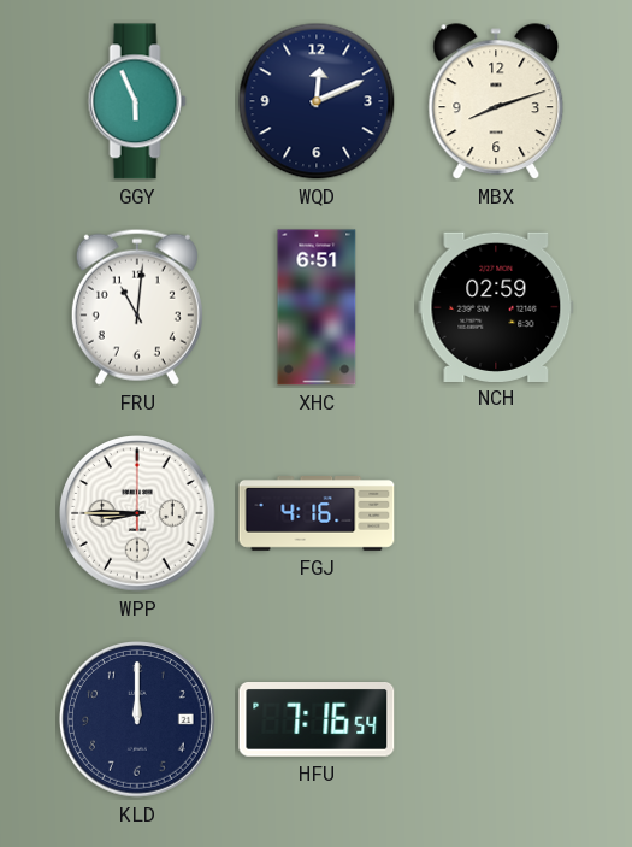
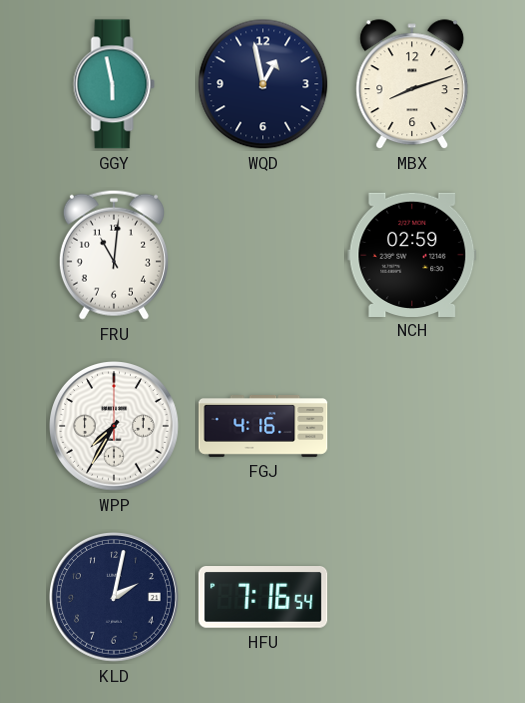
GGY: 5:56 -> 5:58
WQD: 12:11 -> 12:58
XHC: 6:51 -> none
WPP: 8:45 -> 7:35
KLD: 12:00 -> 2:02
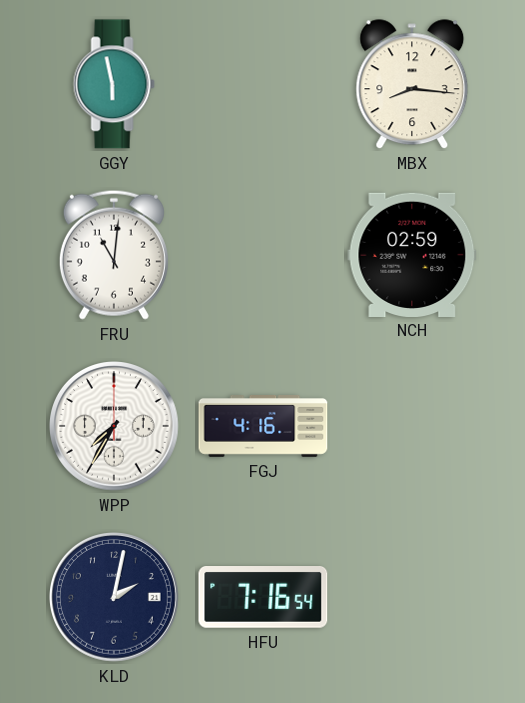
WQD: 12:58 -> none
MBX: 8:12 -> 8:16
